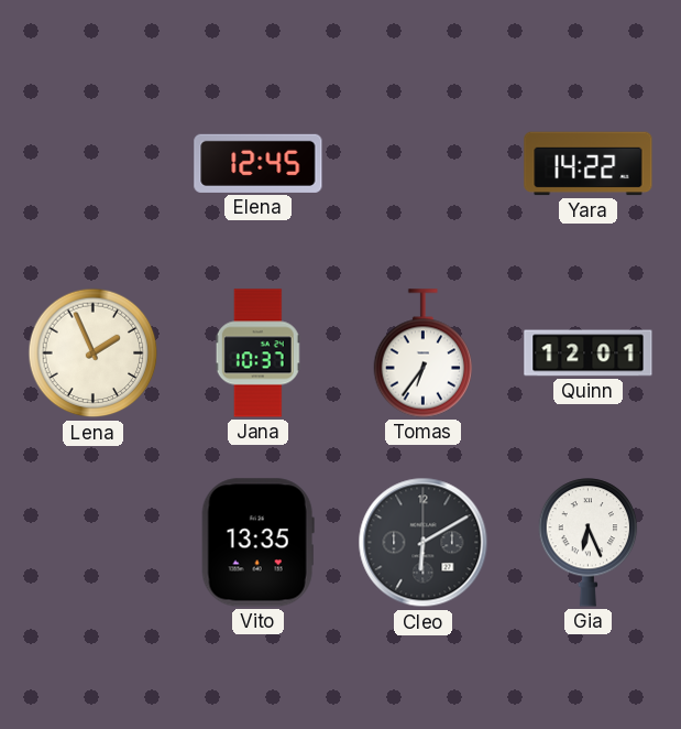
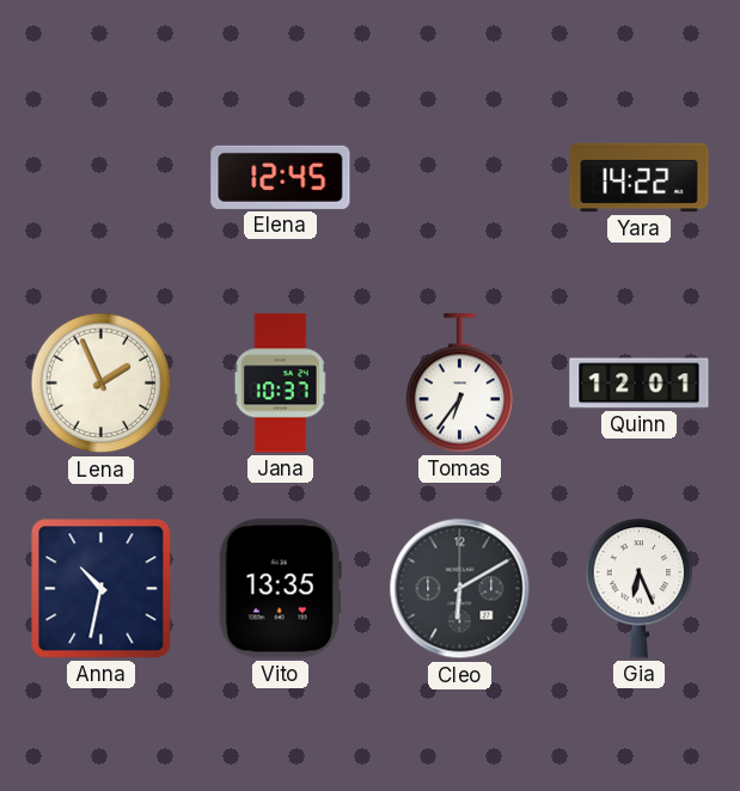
Anna: none -> 10:32
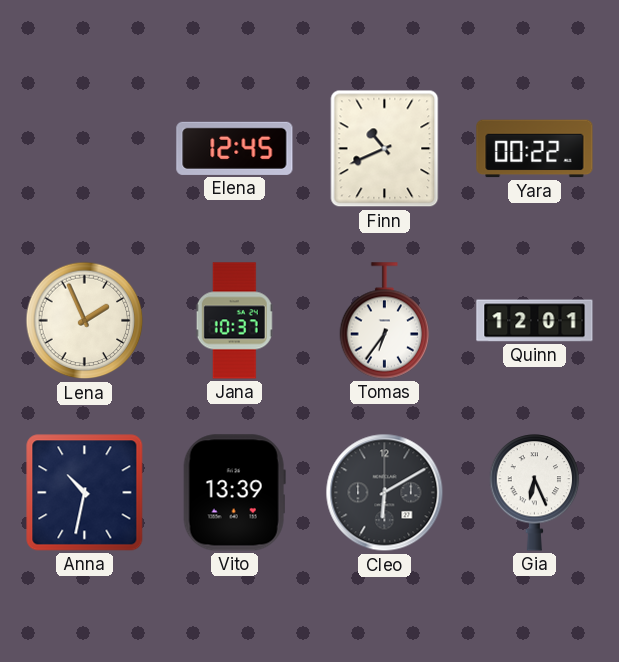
Finn: none -> 10:41
Yara: 14:22 -> 00:22
Vito: 13:35 -> 13:39
